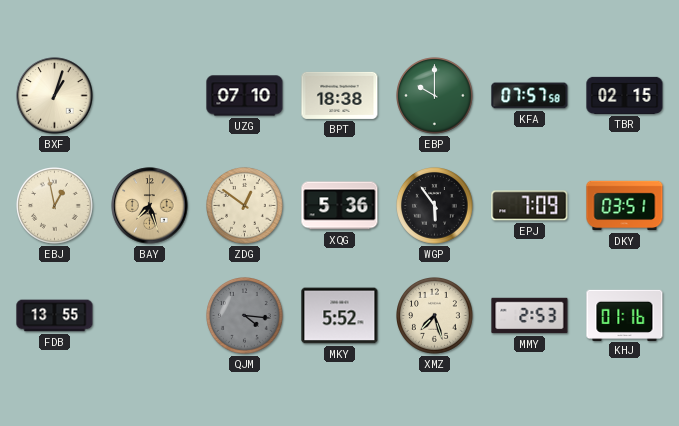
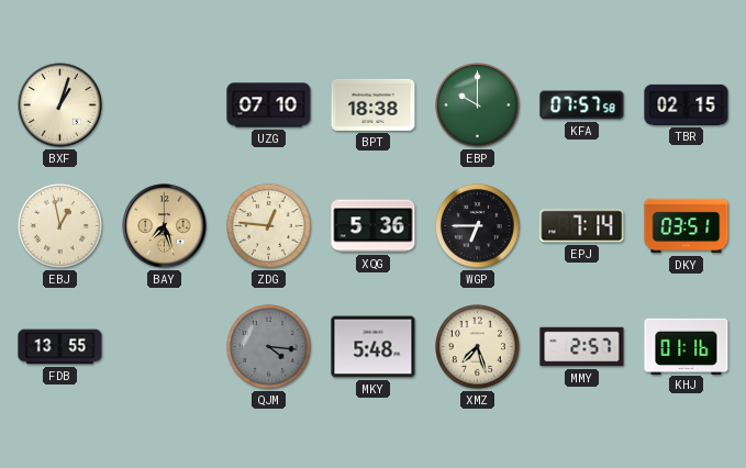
ZDG: 12:51 -> 12:46
WGP: 5:54 -> 6:45
EPJ: 7:09 -> 7:14
MKY: 5:52 -> 5:48
MMY: 2:53 -> 2:57
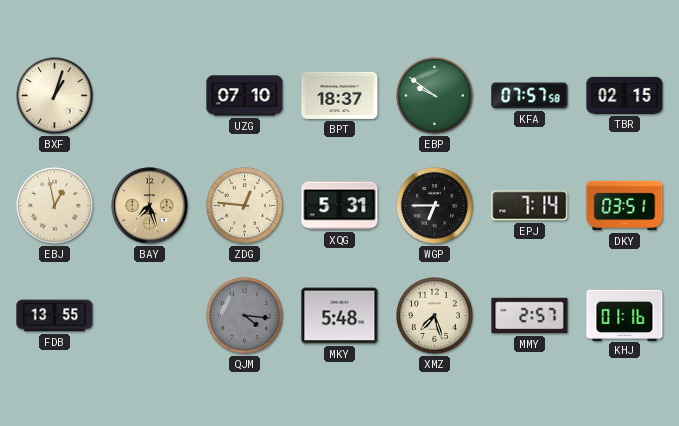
BPT: 18:38 -> 18:37
EBP: 10:00 -> 9:51
XQG: 5:36 -> 5:31
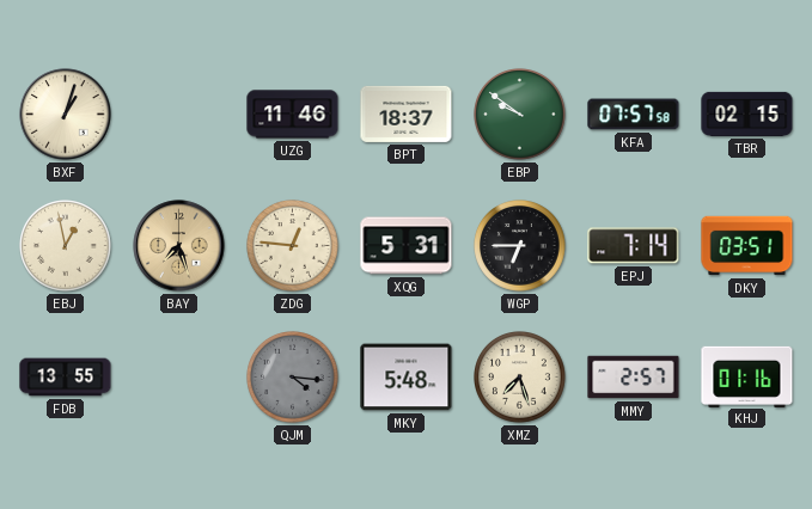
UZG: 07:10 -> 11:46
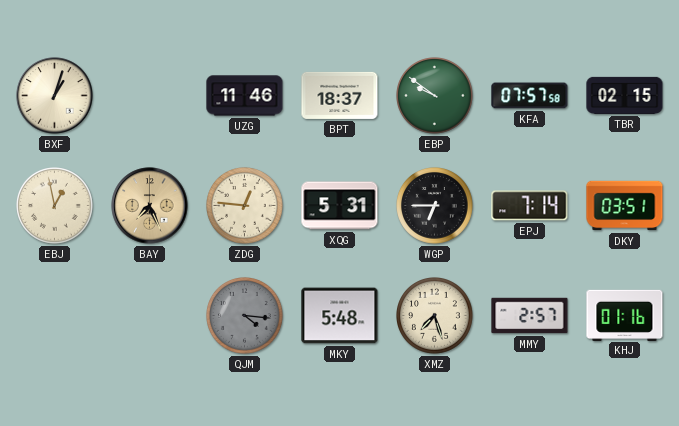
BAY: 7:27 -> 7:26
FDB: 13:55 -> none
